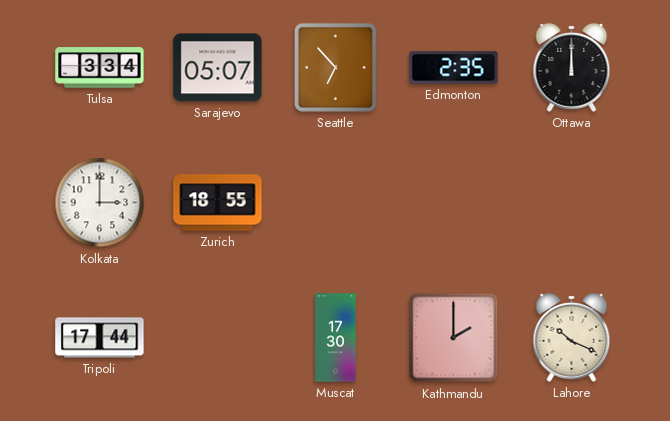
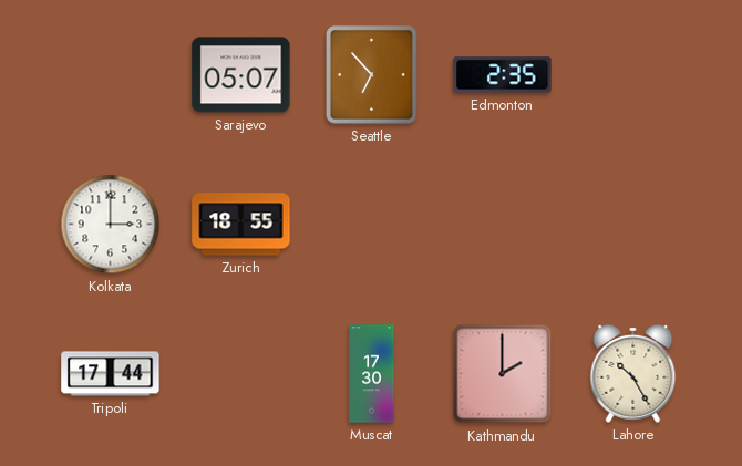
Tulsa: 3:34 -> none
Ottawa: 12:00 -> none
Lahore: 10:19 -> 10:25
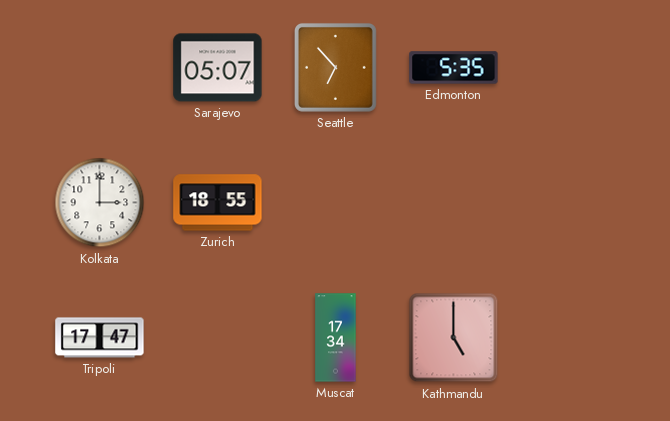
Edmonton: 2:35 -> 5:35
Tripoli: 17:44 -> 17:47
Muscat: 17:30 -> 17:34
Kathmandu: 2:00 -> 5:00
Lahore: 10:25 -> none
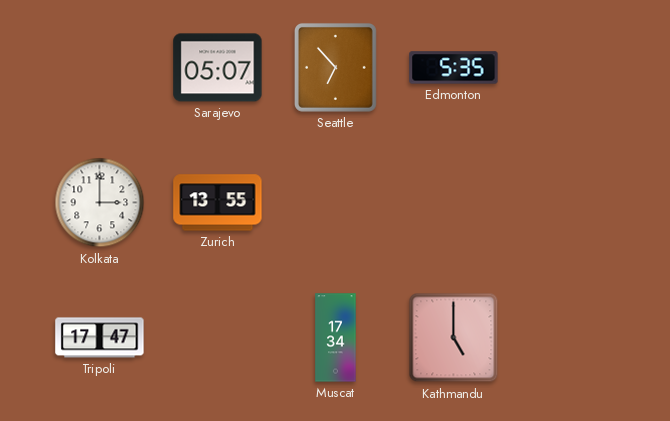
Zurich: 18:55 -> 13:55
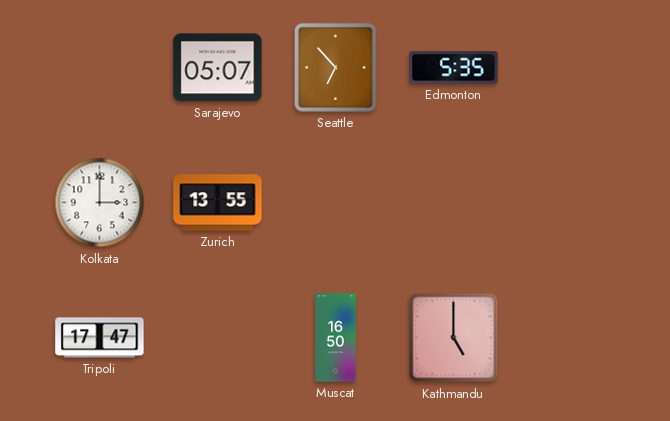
Muscat: 17:34 -> 16:50
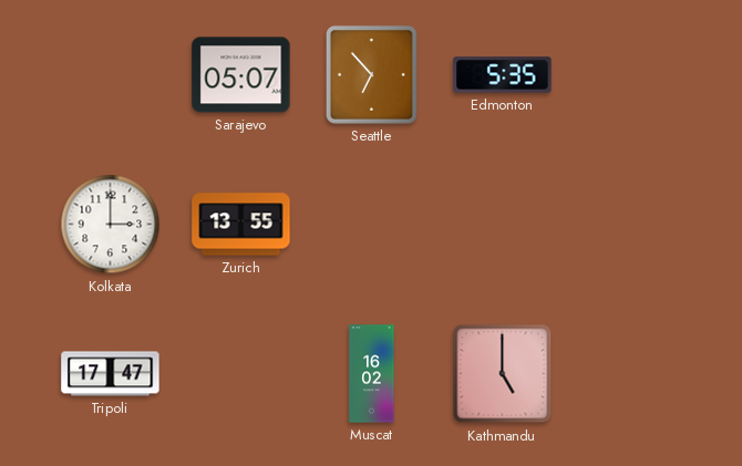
Muscat: 16:50 -> 16:02
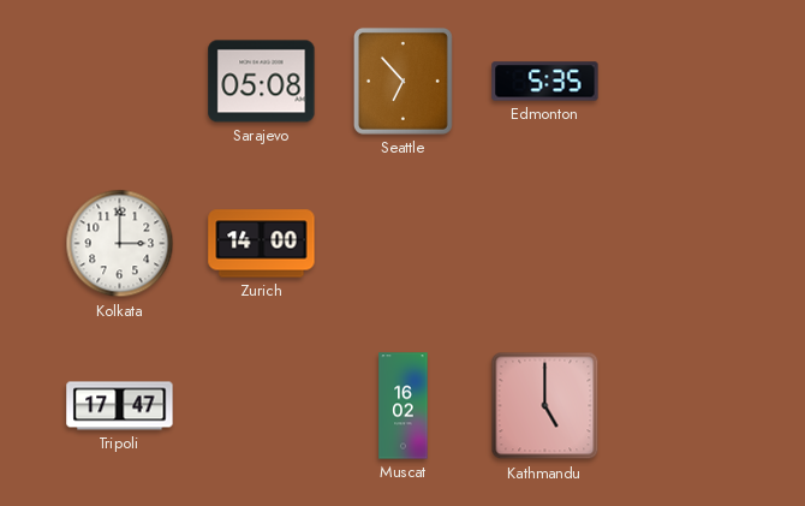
Sarajevo: 05:07 -> 05:08
Zurich: 13:55 -> 14:00
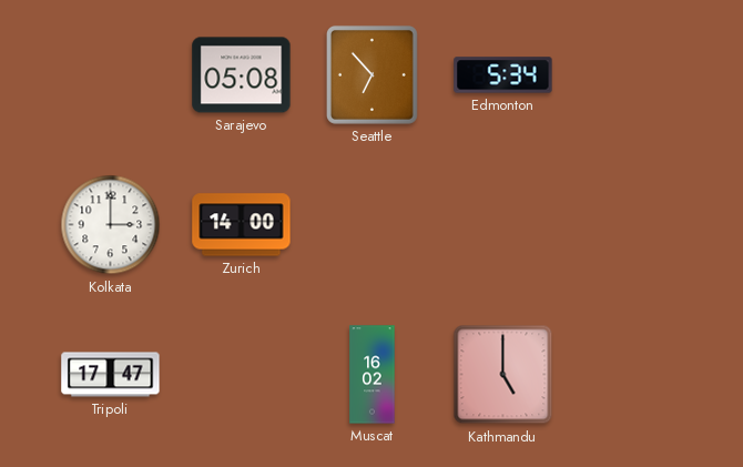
Edmonton: 5:35 -> 5:34
